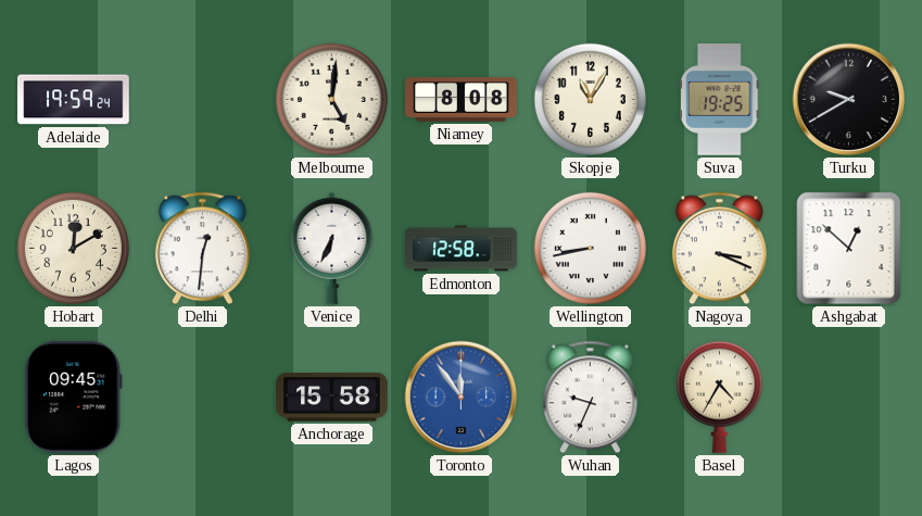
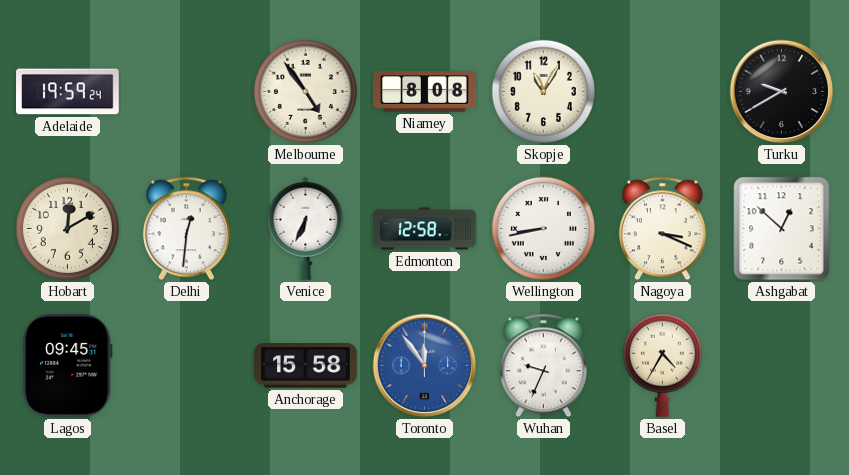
Melbourne: 5:01 -> 4:54
Suva: 19:25 -> none
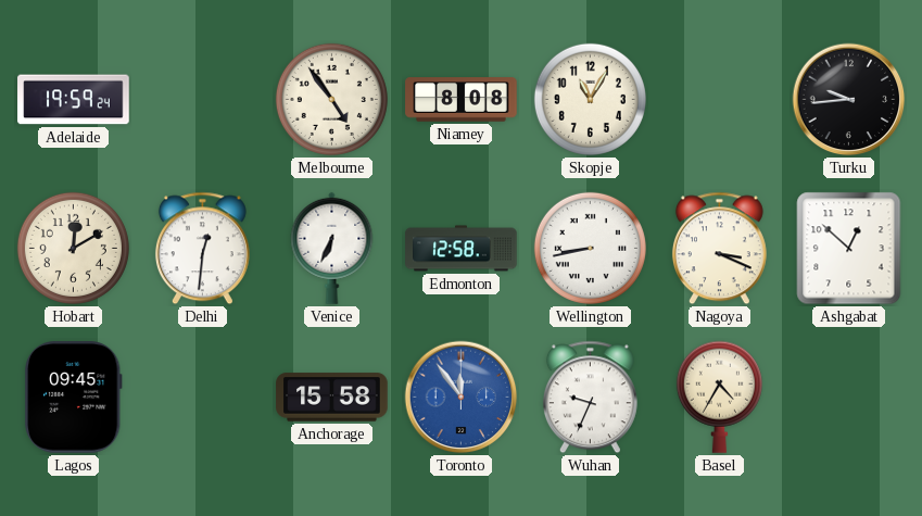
Turku: 9:40 -> 9:44
